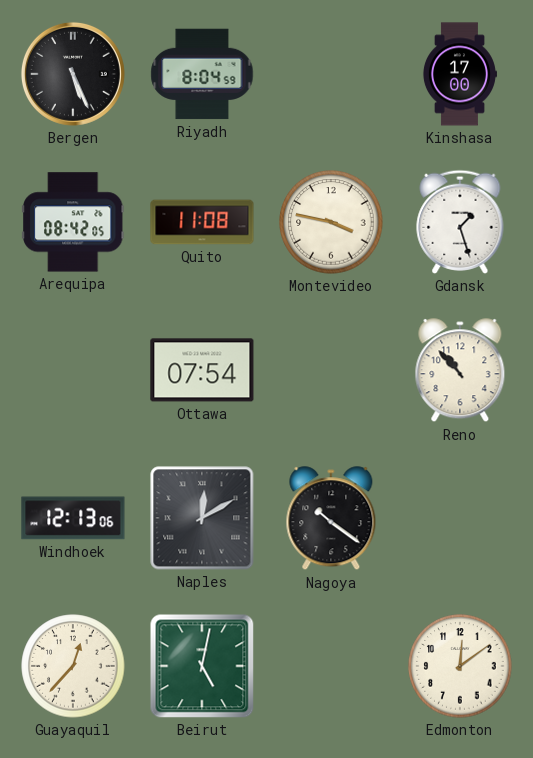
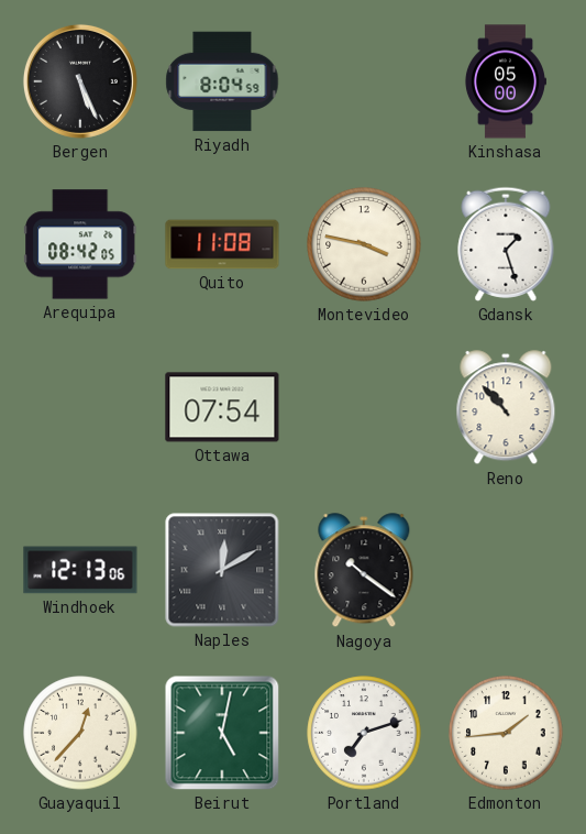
Kinshasa: 17:00 -> 05:00
Portland: none -> 7:12
Edmonton: 12:09 -> 1:44
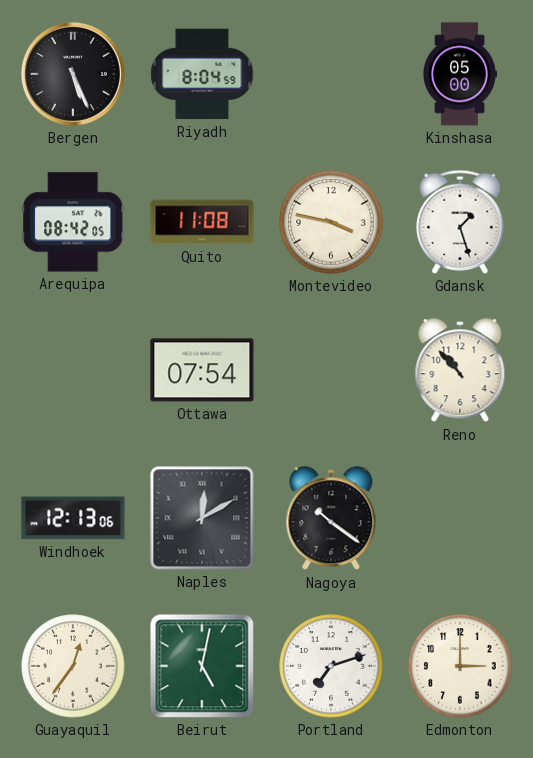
Guayaquil: 12:37 -> 12:36
Edmonton: 1:44 -> 3:00
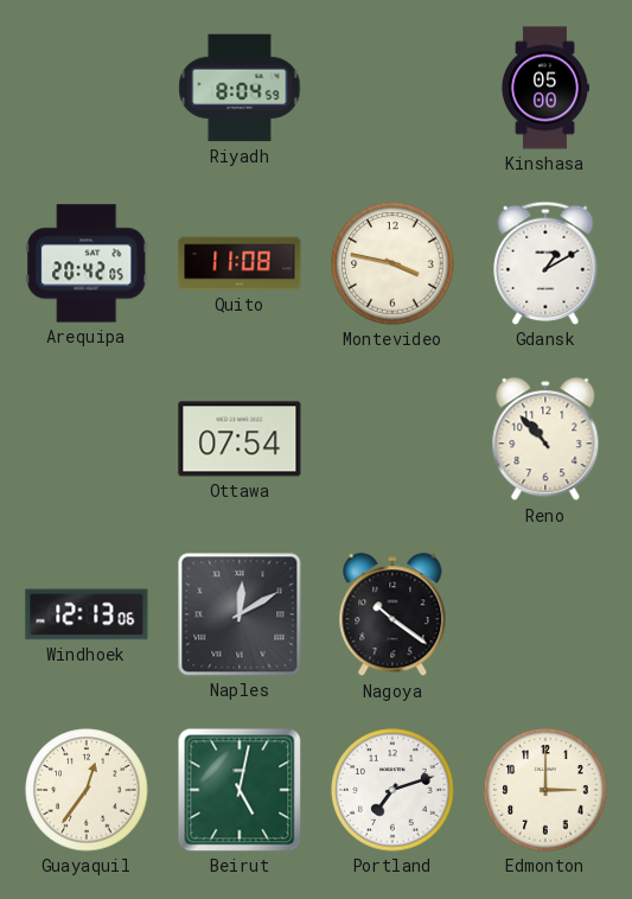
Bergen: 5:26 -> none
Arequipa: 08:42 -> 20:42
Gdansk: 1:27 -> 1:10
